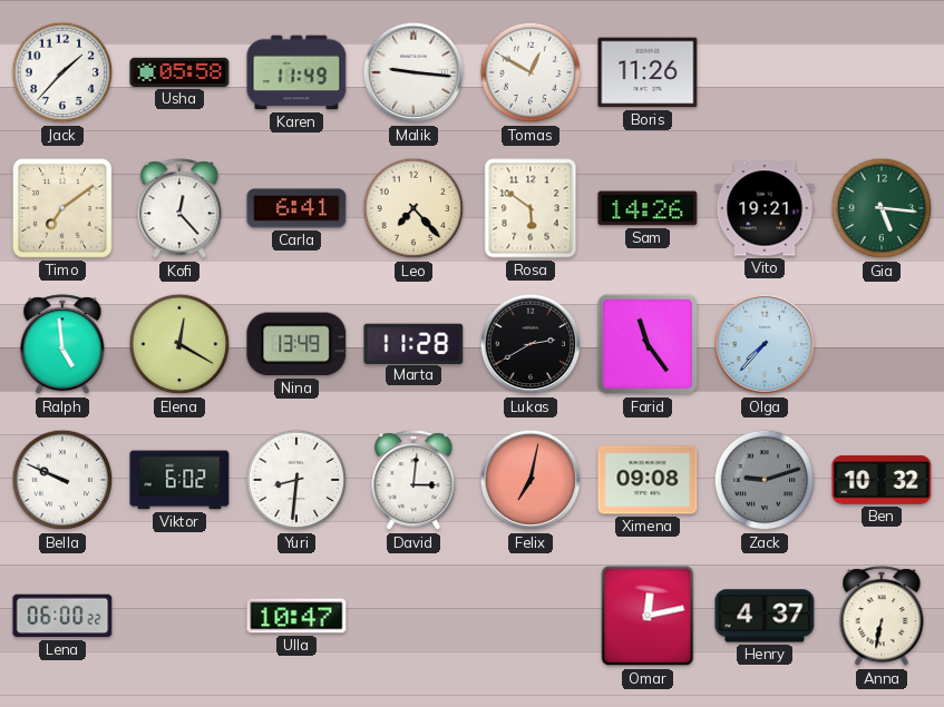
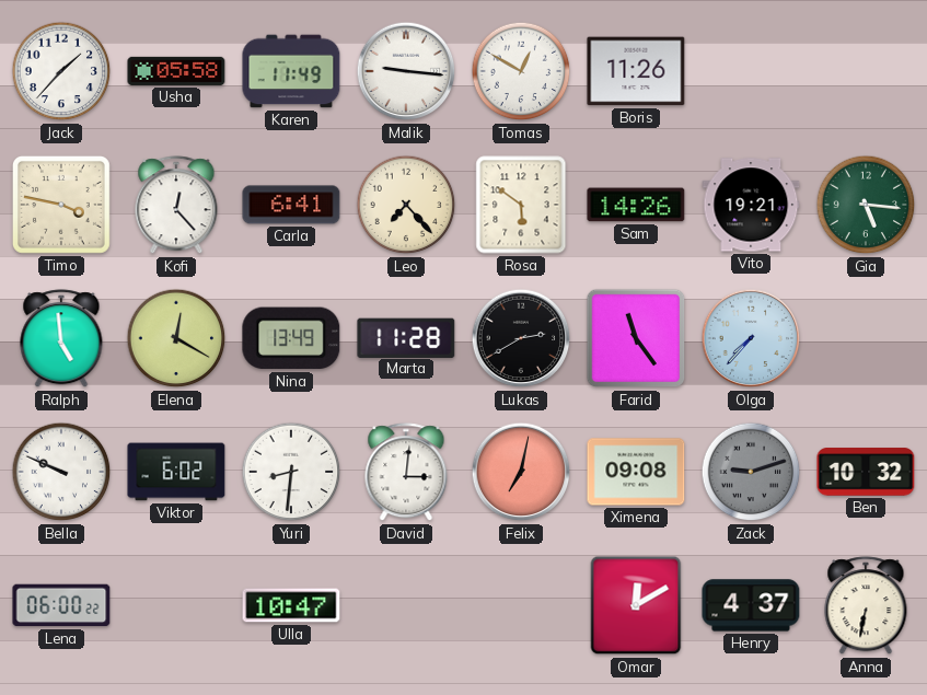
Timo: 7:09 -> 3:47
Omar: 12:13 -> 12:10
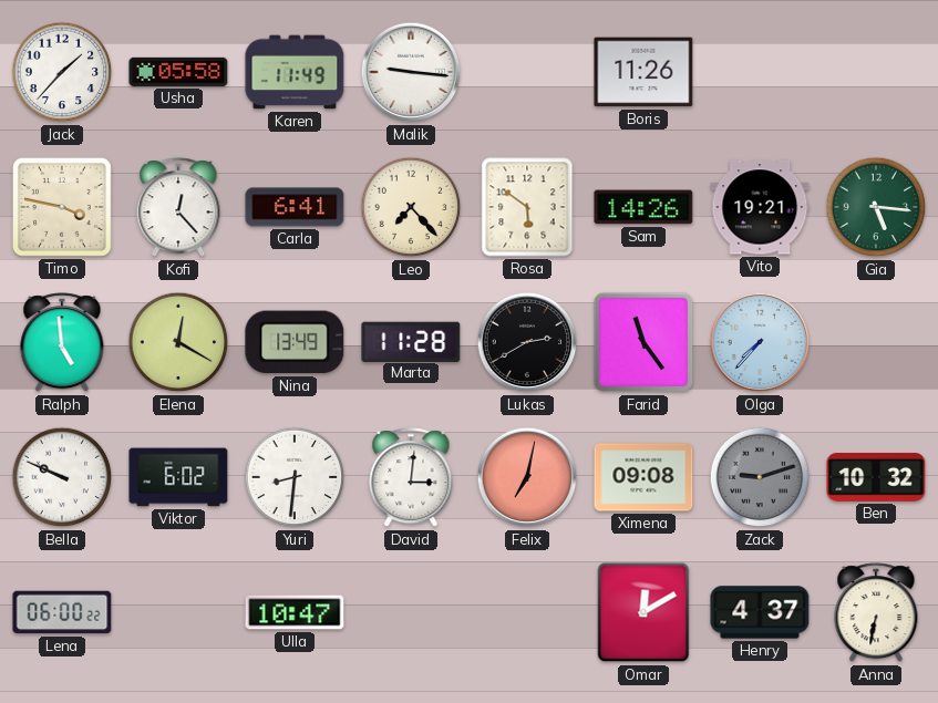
Tomas: 12:50 -> none
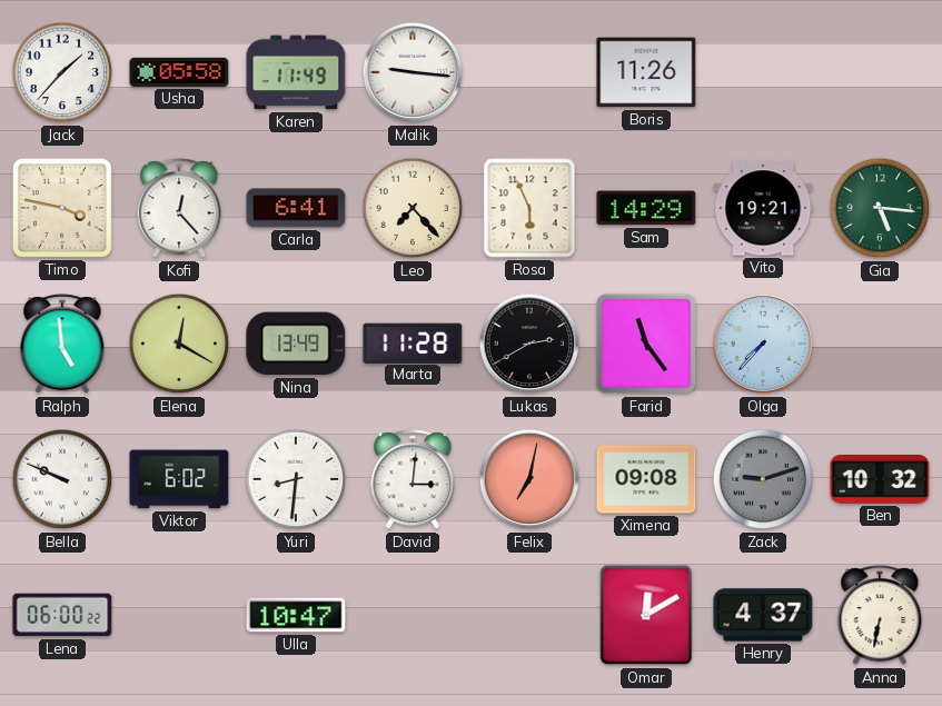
Rosa: 5:51 -> 5:56
Sam: 14:26 -> 14:29
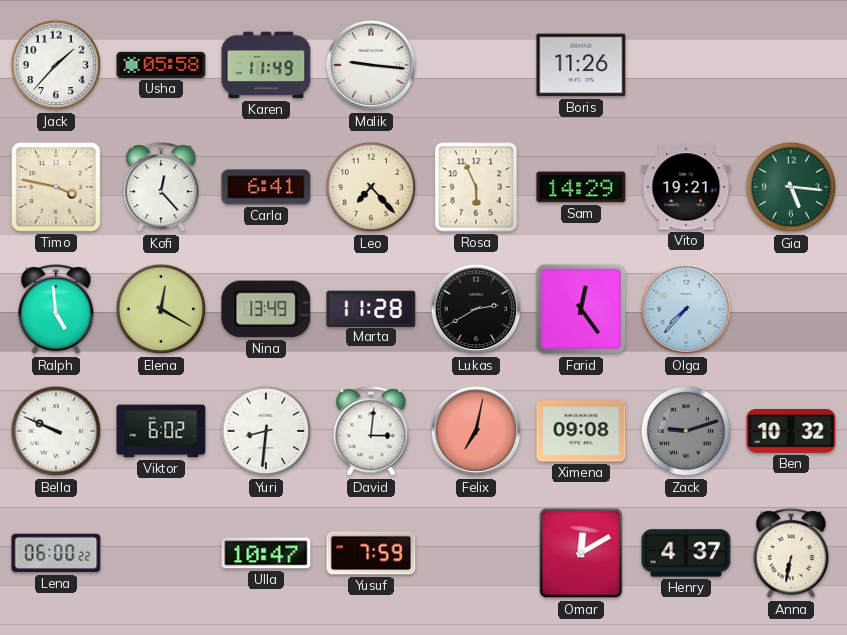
Farid: 11:24 -> 12:24
Yusuf: none -> 7:59
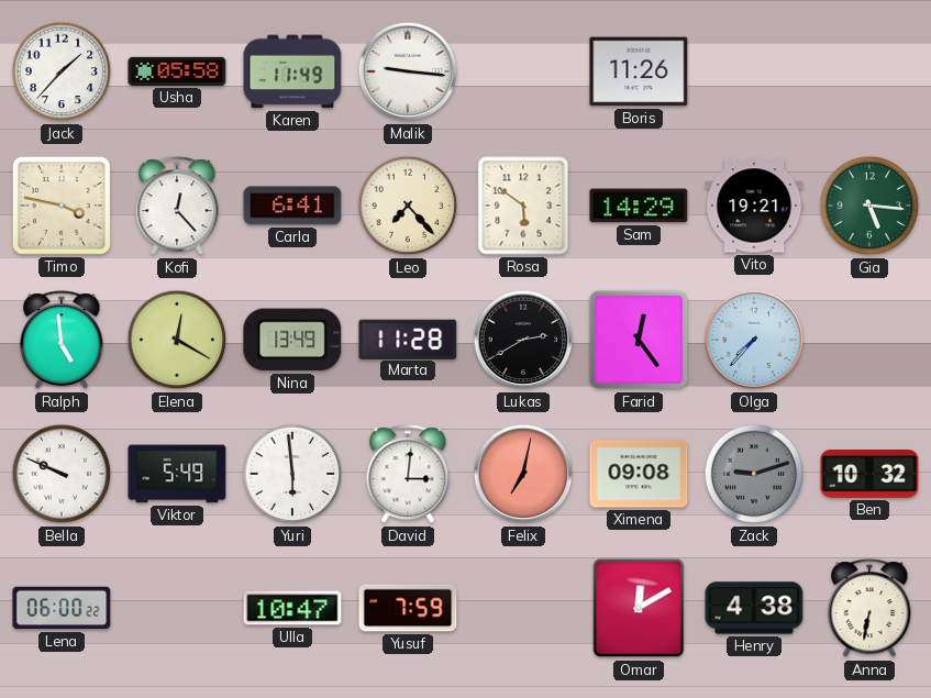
Rosa: 5:56 -> 5:51
Viktor: 6:02 -> 5:49
Yuri: 8:31 -> 5:59
Henry: 4:37 -> 4:38
